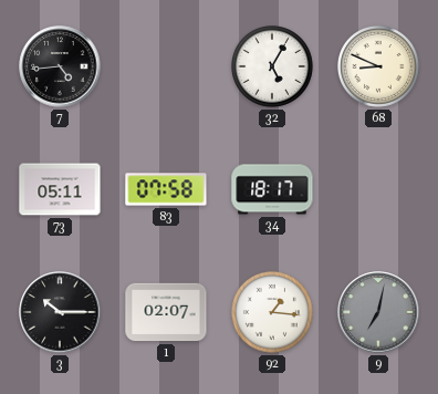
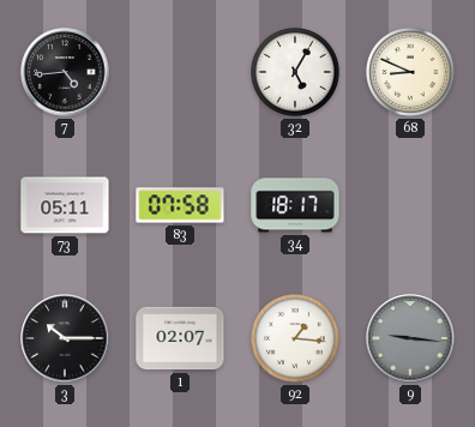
9: 7:02 -> 9:16
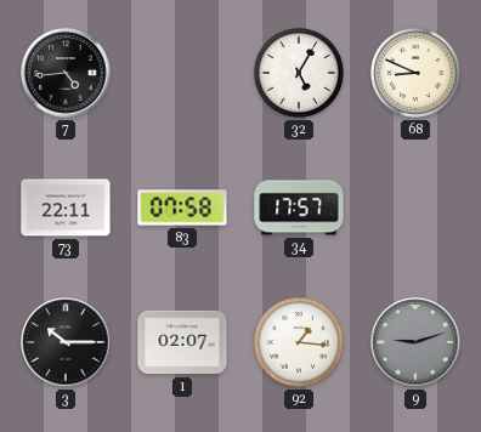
73: 05:11 -> 22:11
34: 18:17 -> 17:57
9: 9:16 -> 9:12
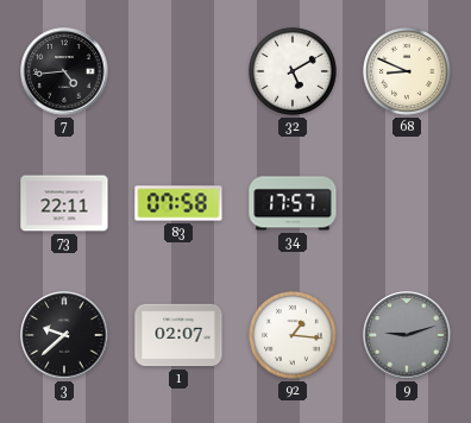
32: 5:05 -> 5:10
3: 10:15 -> 9:38
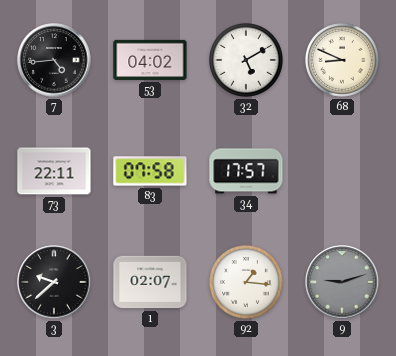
53: none -> 04:02
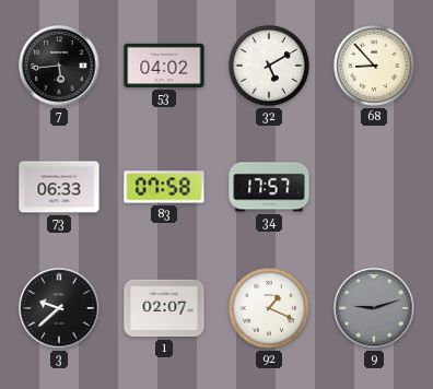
7: 4:44 -> 5:44
68: 8:49 -> 8:53
73: 22:11 -> 06:33
92: 1:16 -> 1:19
